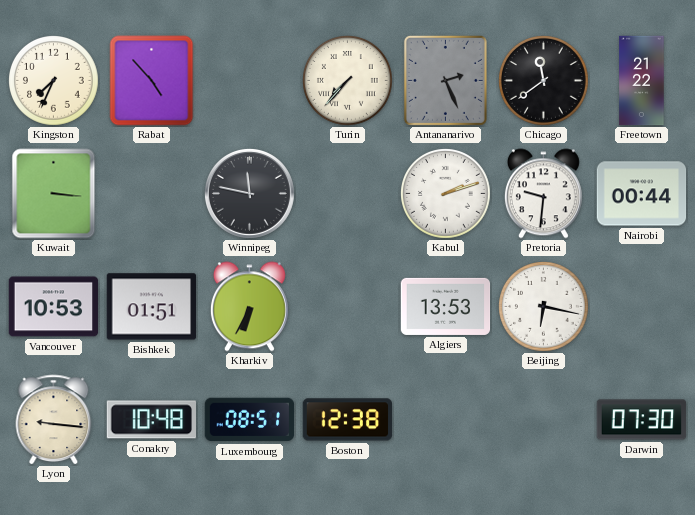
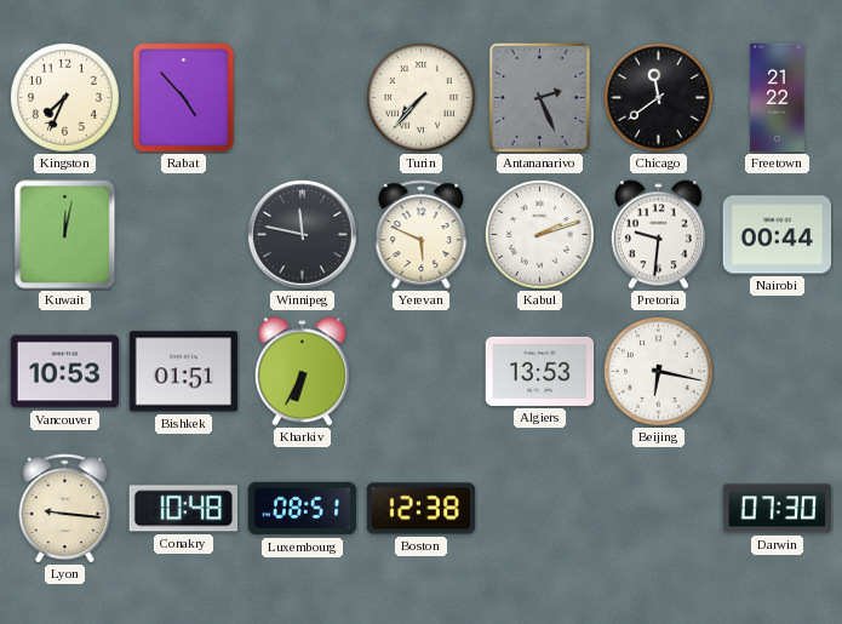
Kuwait: 3:16 -> 12:02
Yerevan: none -> 5:49
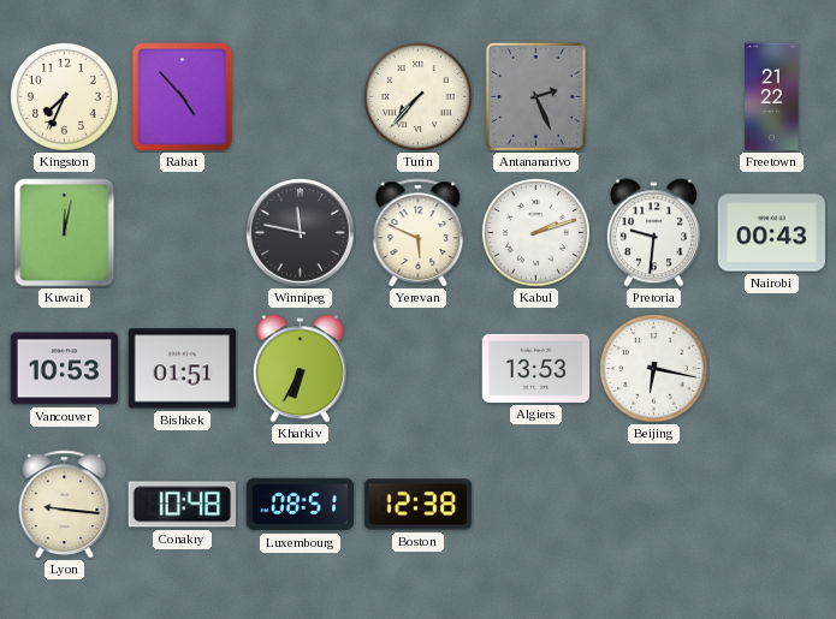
Chicago: 11:39 -> none
Nairobi: 00:44 -> 00:43
Darwin: 07:30 -> none
